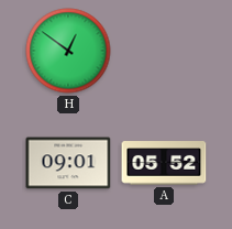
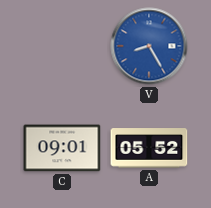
H: 12:51 -> none
V: none -> 8:25
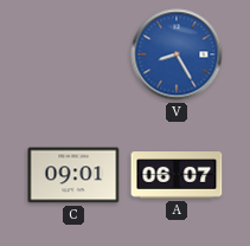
A: 05:52 -> 06:07
